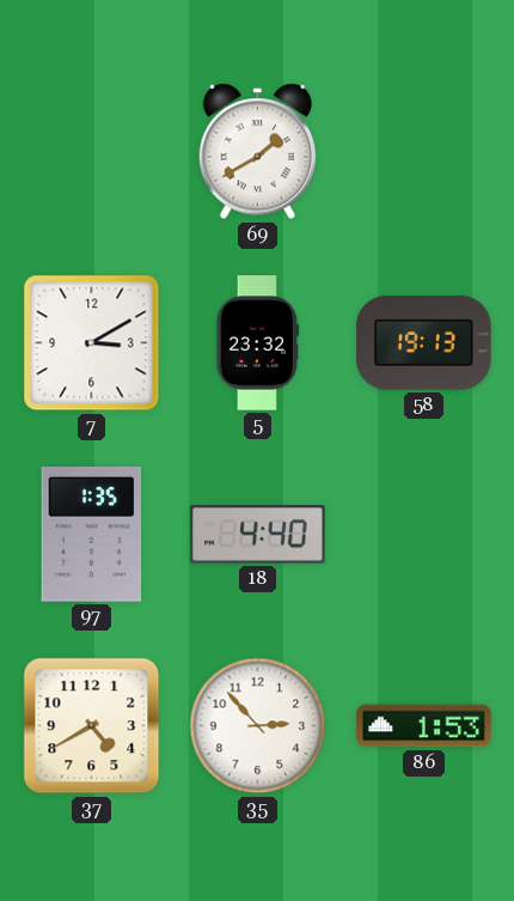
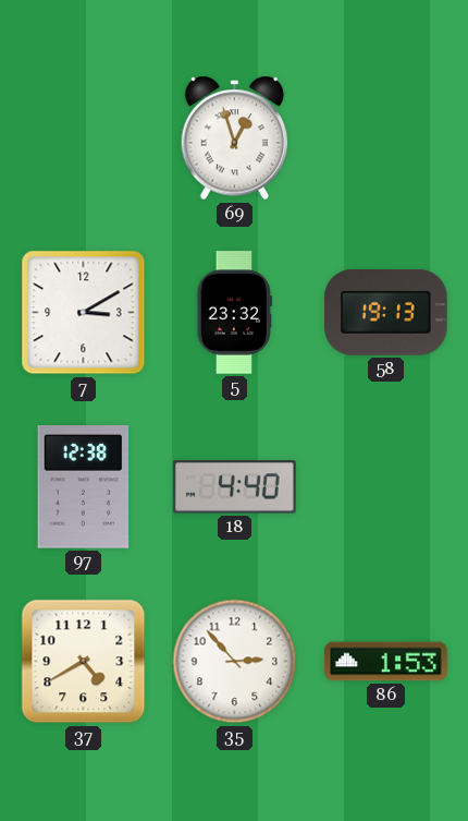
69: 1:40 -> 12:57
97: 1:35 -> 12:38
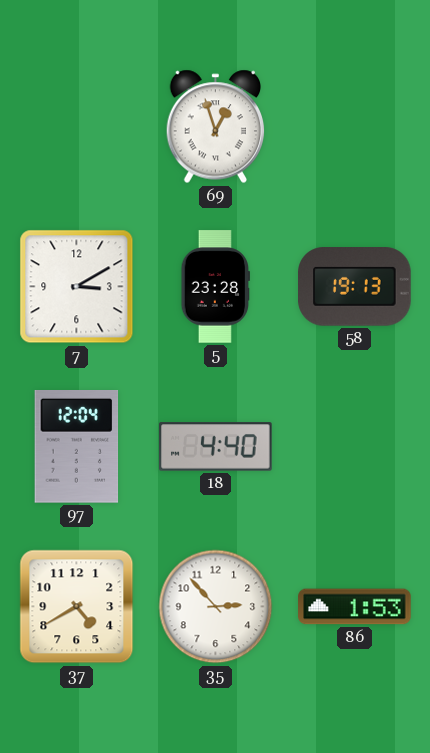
5: 23:32 -> 23:28
97: 12:38 -> 12:04
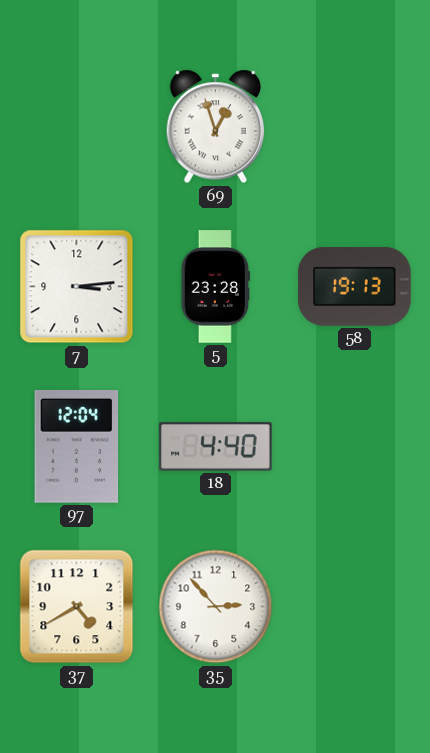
7: 3:10 -> 3:14
86: 1:53 -> none
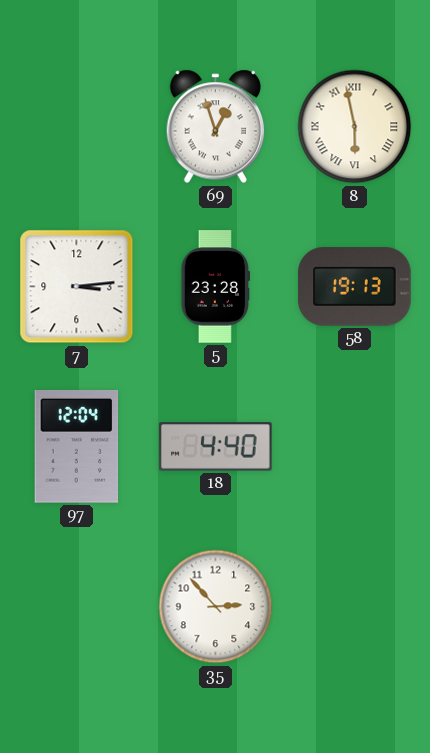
8: none -> 5:58
37: 4:40 -> none
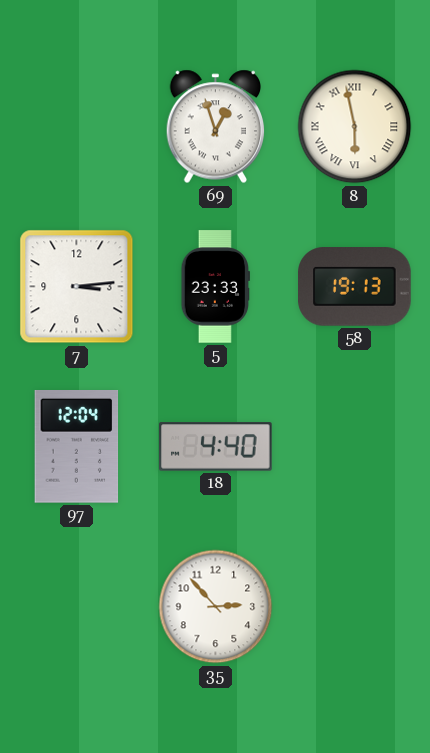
5: 23:28 -> 23:33
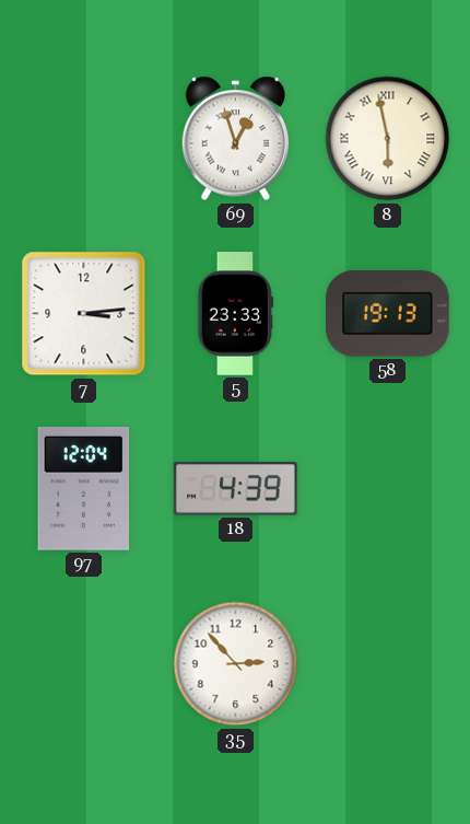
18: 4:40 -> 4:39
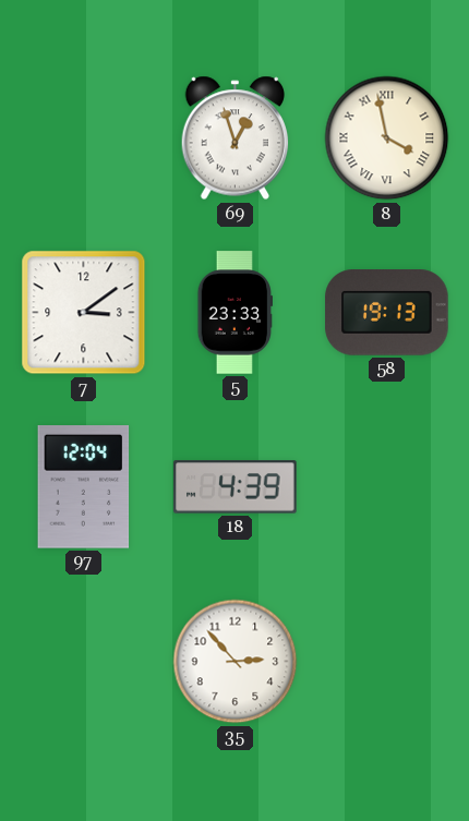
8: 5:58 -> 3:58
7: 3:14 -> 3:09
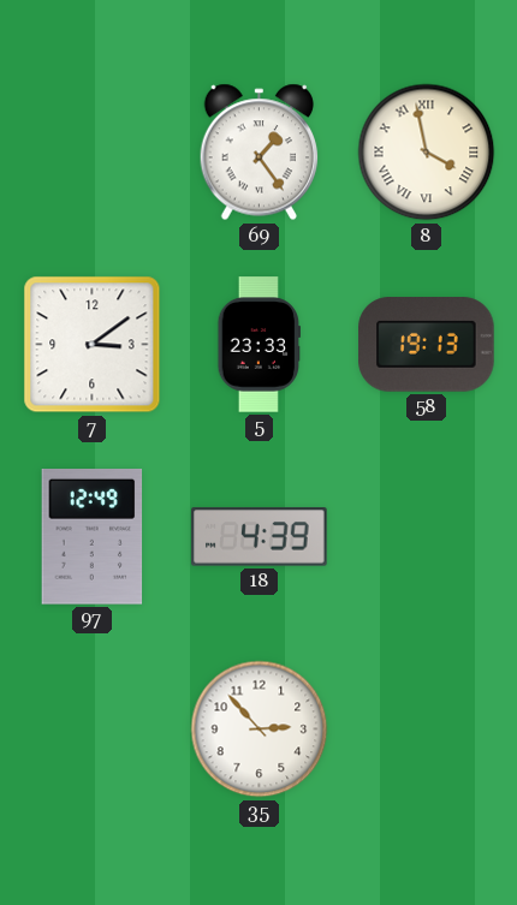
69: 12:57 -> 1:24
97: 12:04 -> 12:49
